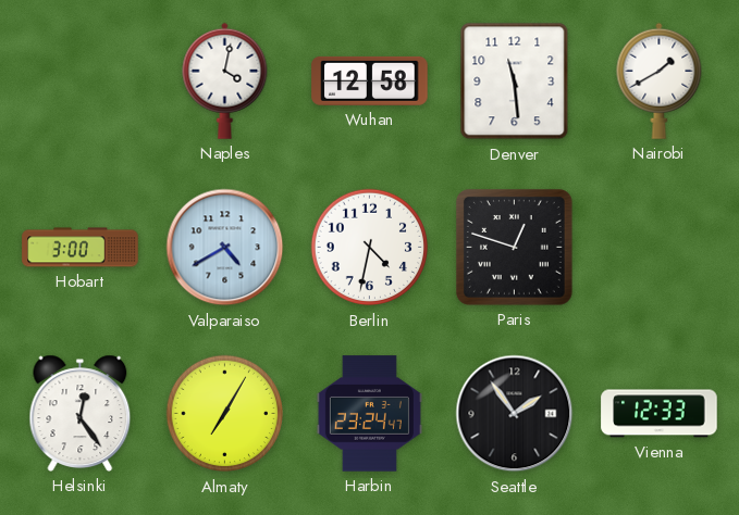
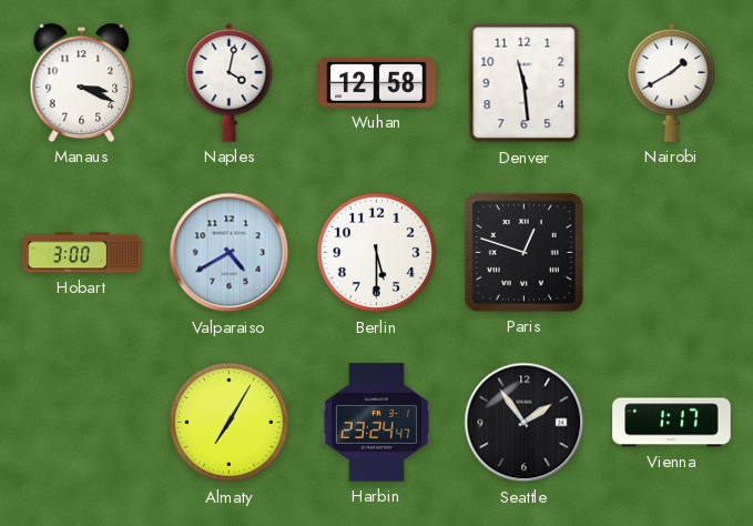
Manaus: none -> 3:19
Berlin: 4:32 -> 5:30
Helsinki: 12:24 -> none
Vienna: 12:33 -> 1:17
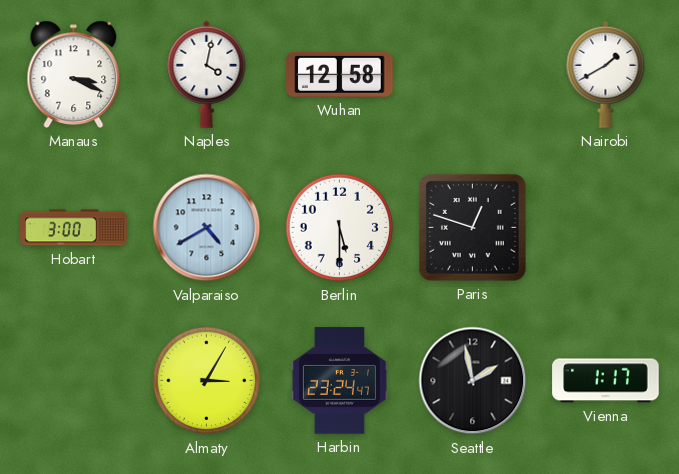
Denver: 11:29 -> none
Almaty: 7:05 -> 3:05
Seattle: 1:54 -> 1:58
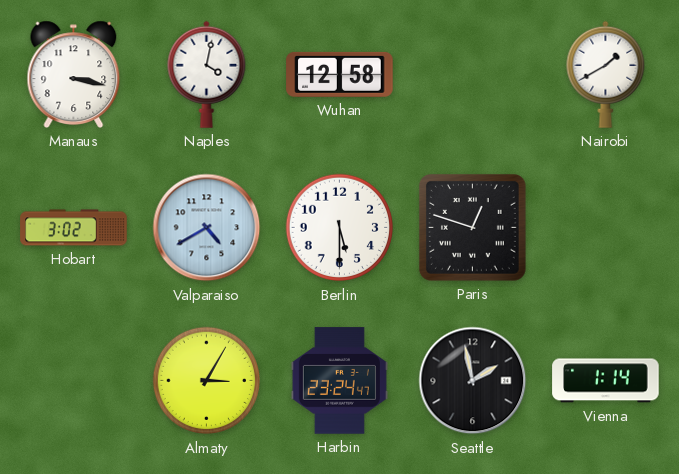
Manaus: 3:19 -> 3:17
Hobart: 3:00 -> 3:02
Vienna: 1:17 -> 1:14
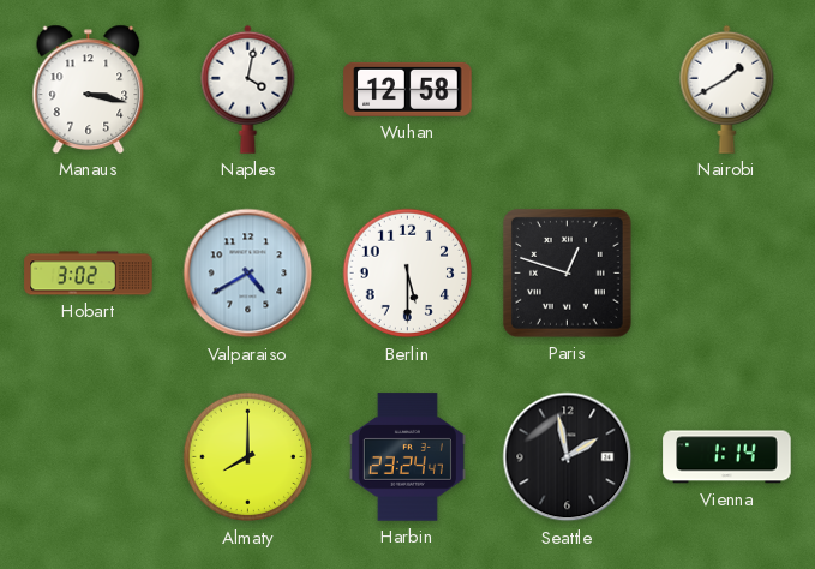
Almaty: 3:05 -> 8:00
